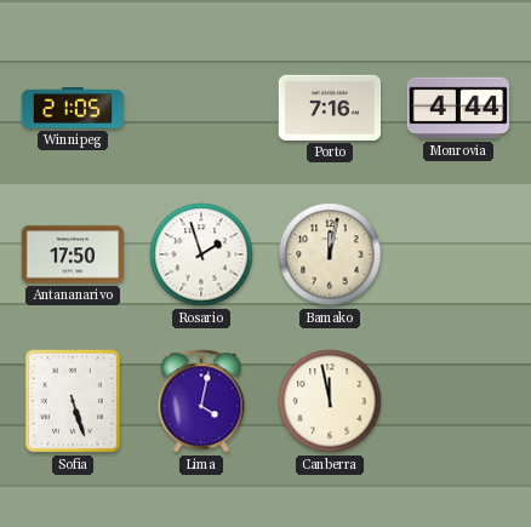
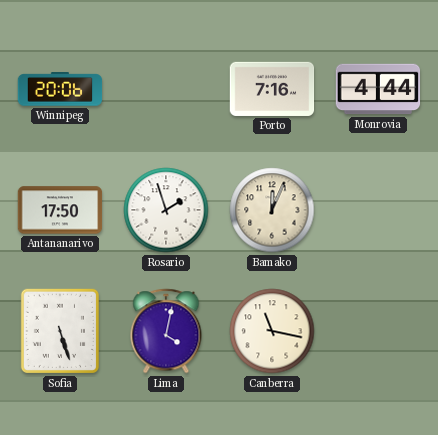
Winnipeg: 21:05 -> 20:06
Bamako: 12:02 -> 12:04
Canberra: 11:58 -> 11:17
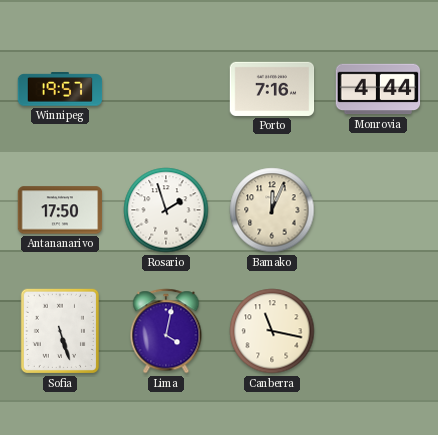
Winnipeg: 20:06 -> 19:57
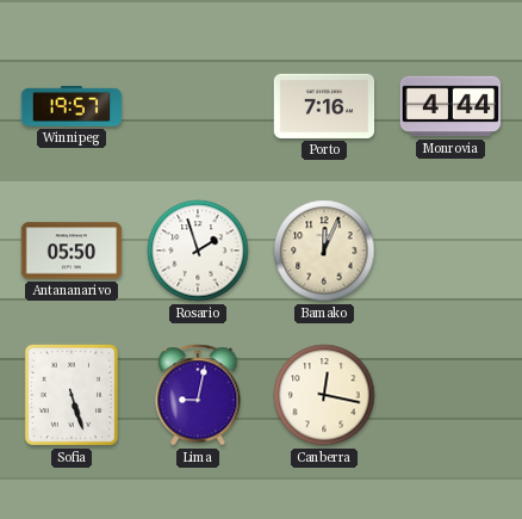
Antananarivo: 17:50 -> 05:50
Lima: 4:02 -> 9:02
Canberra: 11:17 -> 12:17
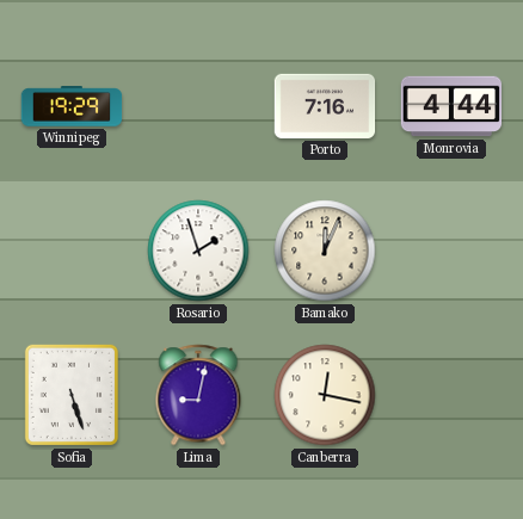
Winnipeg: 19:57 -> 19:29
Antananarivo: 05:50 -> none
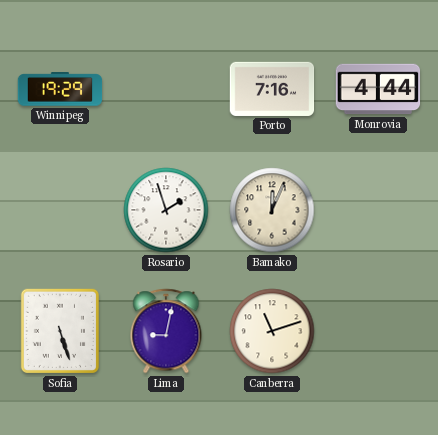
Canberra: 12:17 -> 11:12
